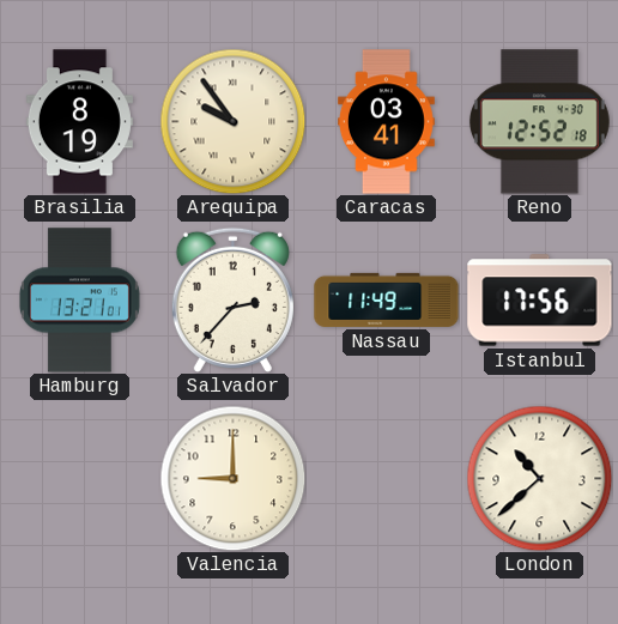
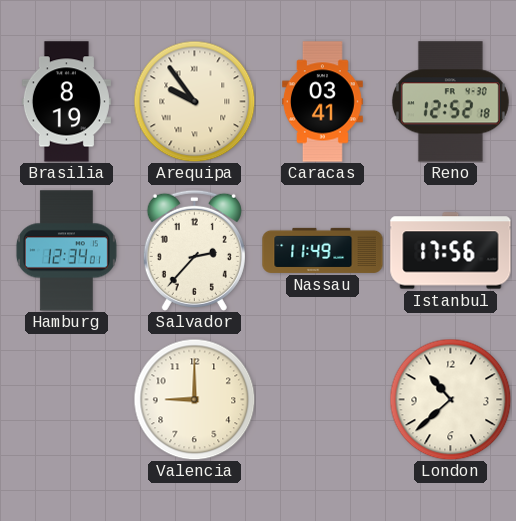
Hamburg: 13:21 -> 12:34
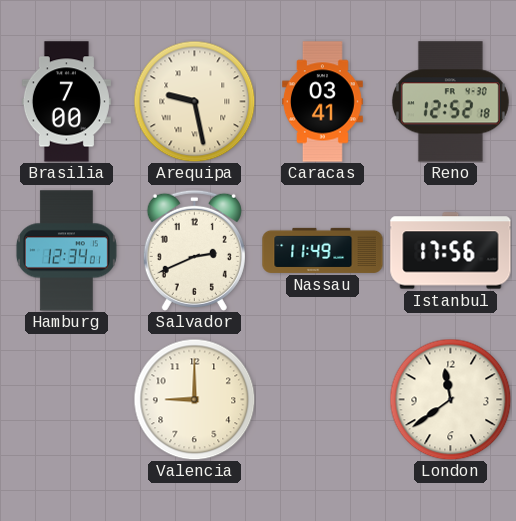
Brasilia: 8:19 -> 7:00
Arequipa: 9:54 -> 9:28
Salvador: 2:37 -> 2:41
London: 10:38 -> 11:39
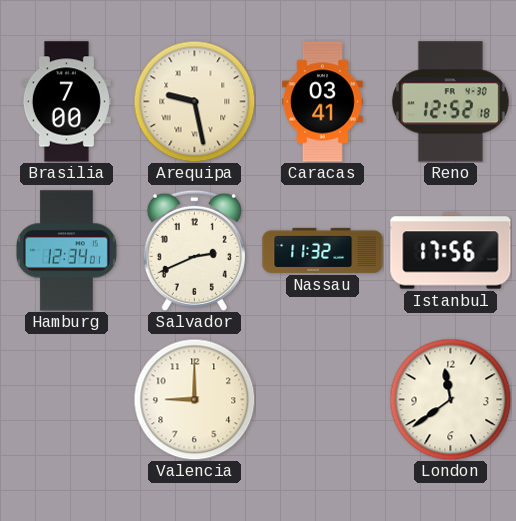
Nassau: 11:49 -> 11:32
